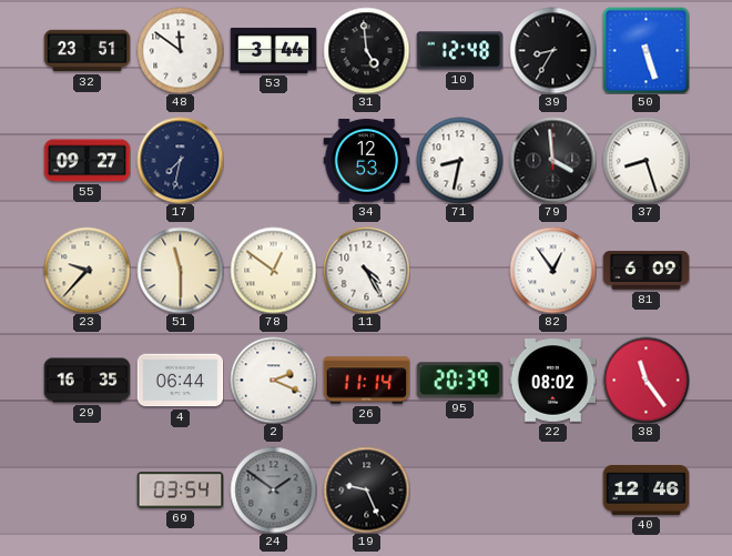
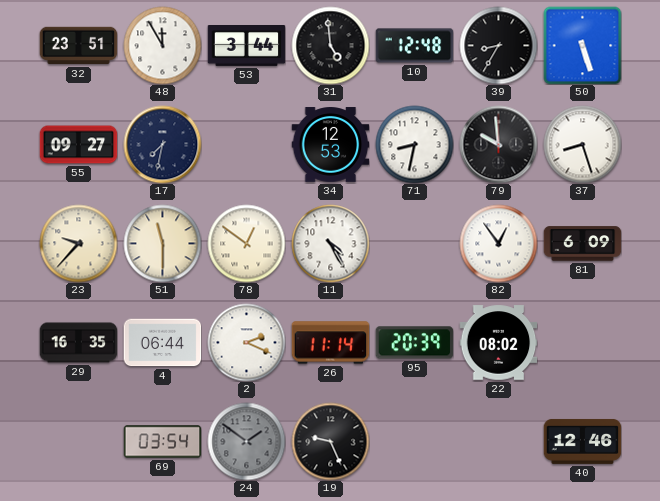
48: 11:51 -> 11:55
79: 3:59 -> 9:59
38: 11:24 -> none
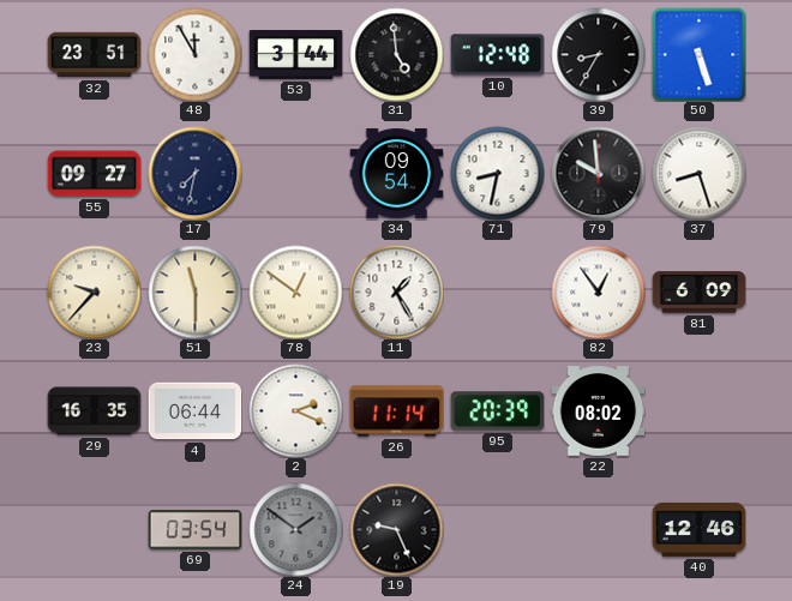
34: 12:53 -> 09:54
11: 4:25 -> 1:25
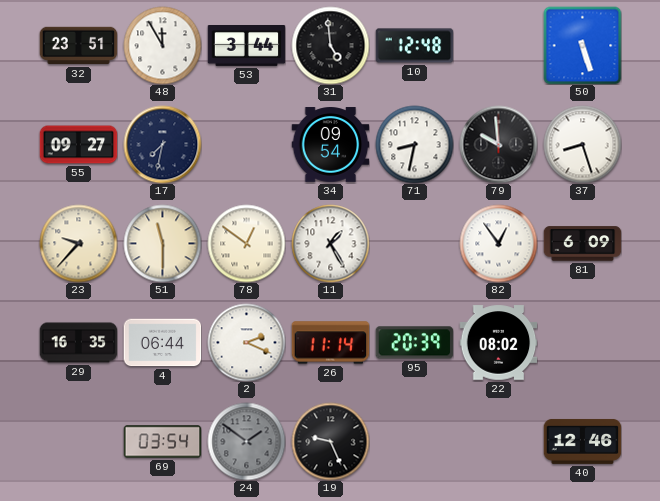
39: 8:35 -> none
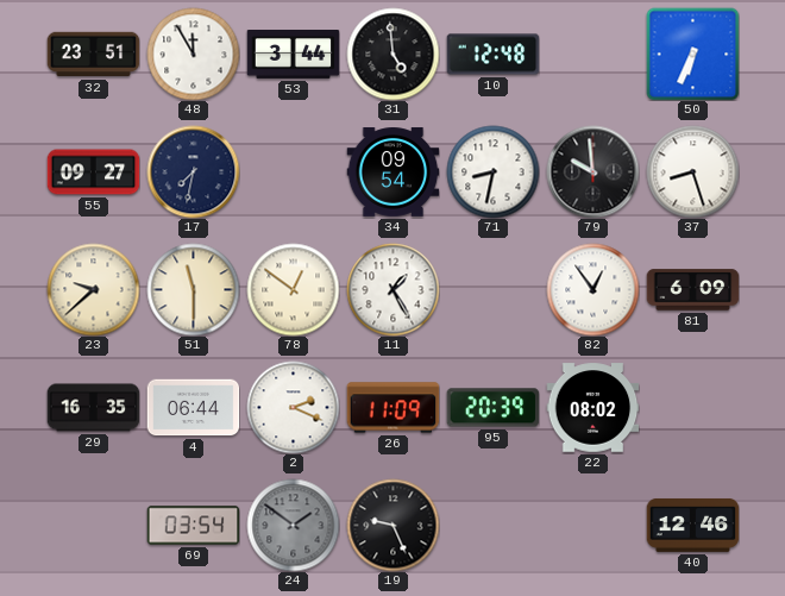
50: 5:27 -> 6:34
23: 9:37 -> 9:38
26: 11:14 -> 11:09
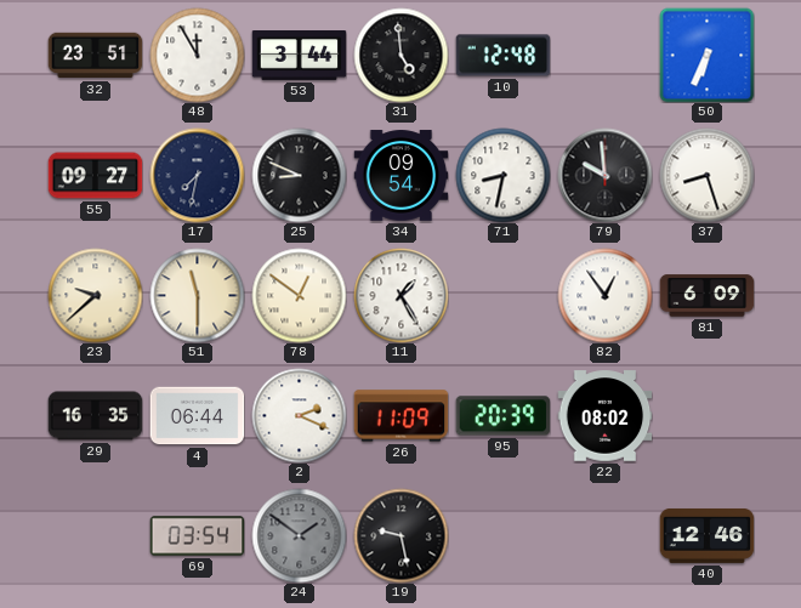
25: none -> 8:49
19: 9:26 -> 9:28
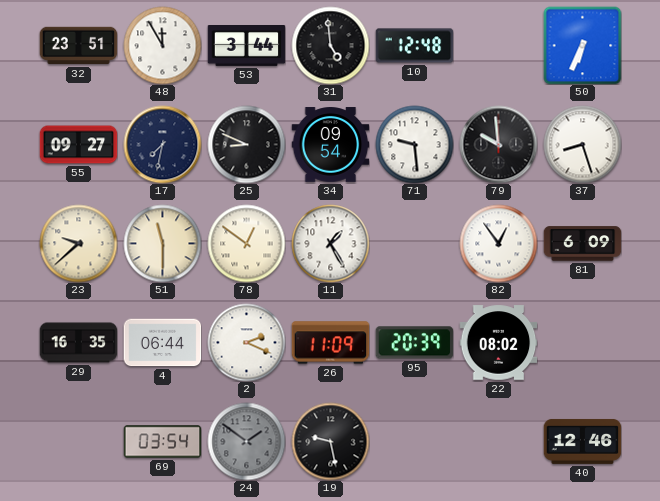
71: 8:32 -> 9:29
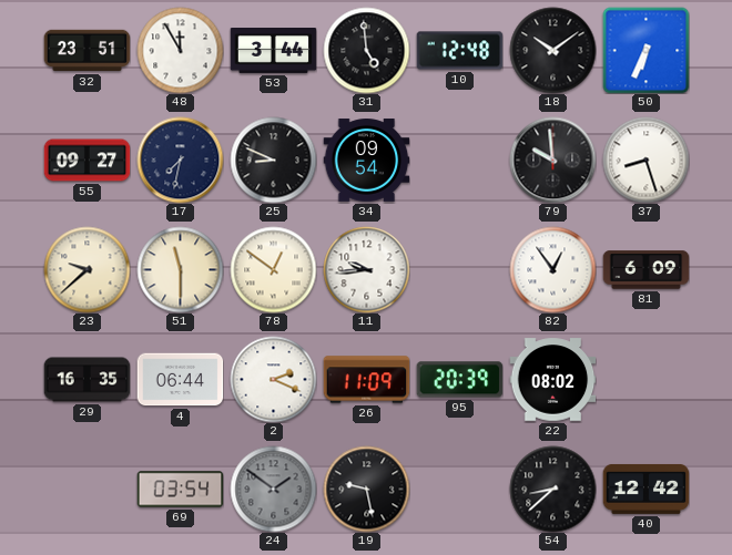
18: none -> 10:09
71: 9:29 -> none
11: 1:25 -> 9:44
54: none -> 8:38
40: 12:46 -> 12:42
